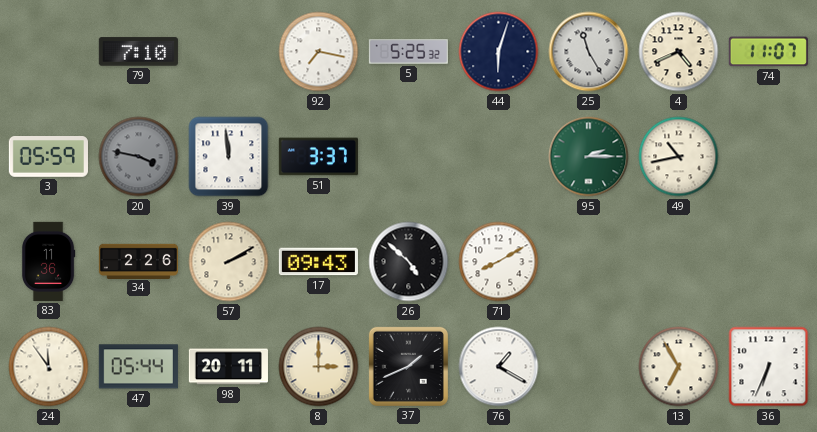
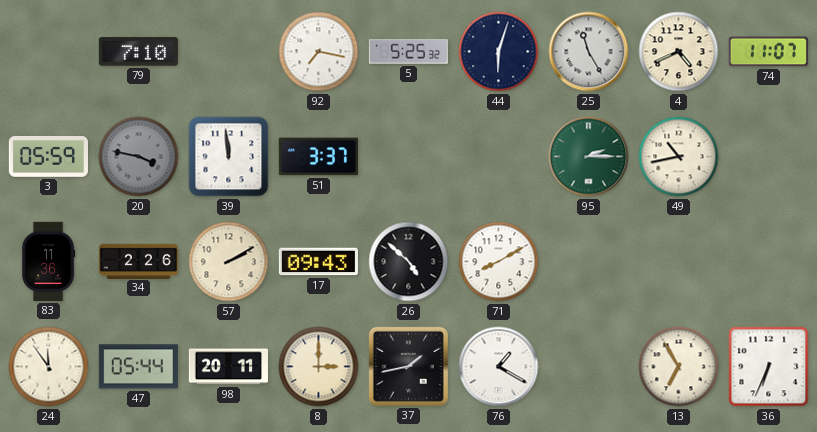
37: 1:41 -> 1:43
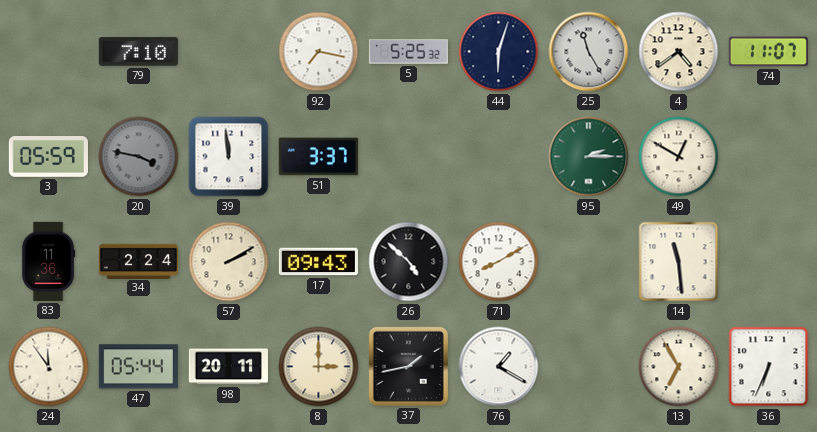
4: 4:41 -> 4:39
49: 10:43 -> 12:50
34: 2:26 -> 2:24
14: none -> 11:29
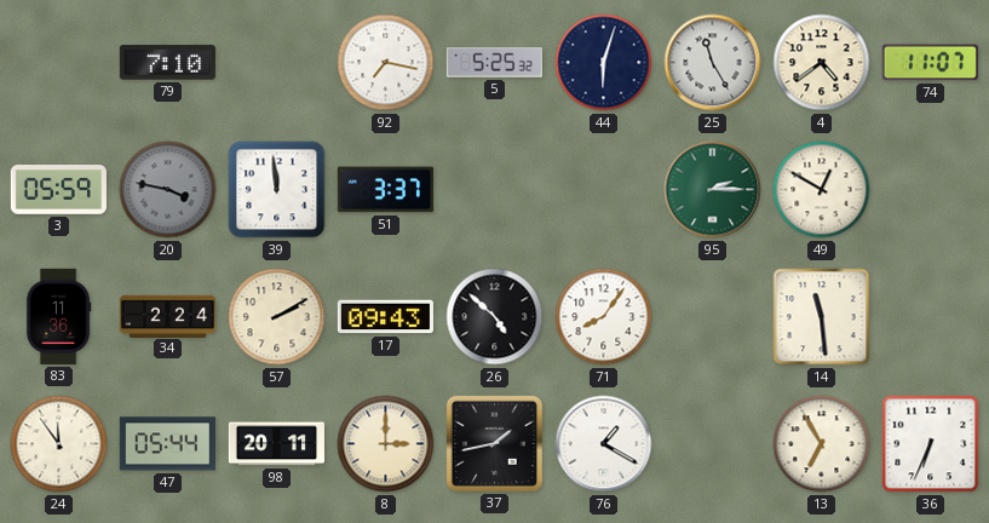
71: 8:10 -> 8:06
